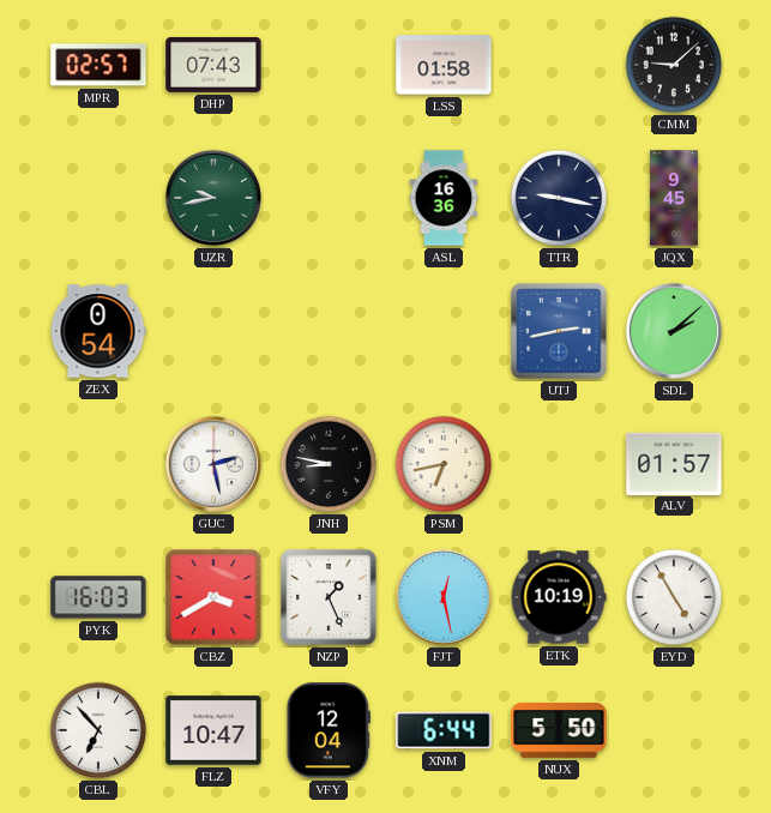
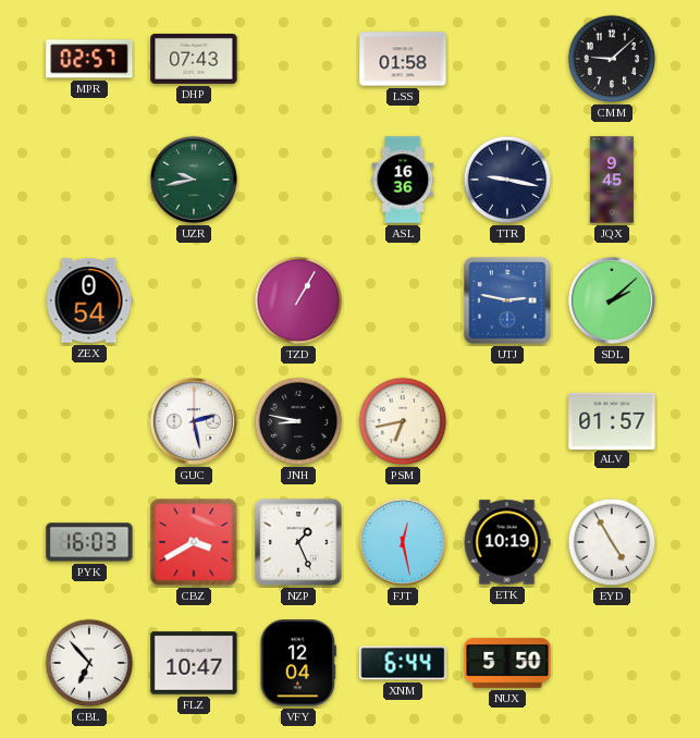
TZD: none -> 1:05
UTJ: 2:43 -> 2:47
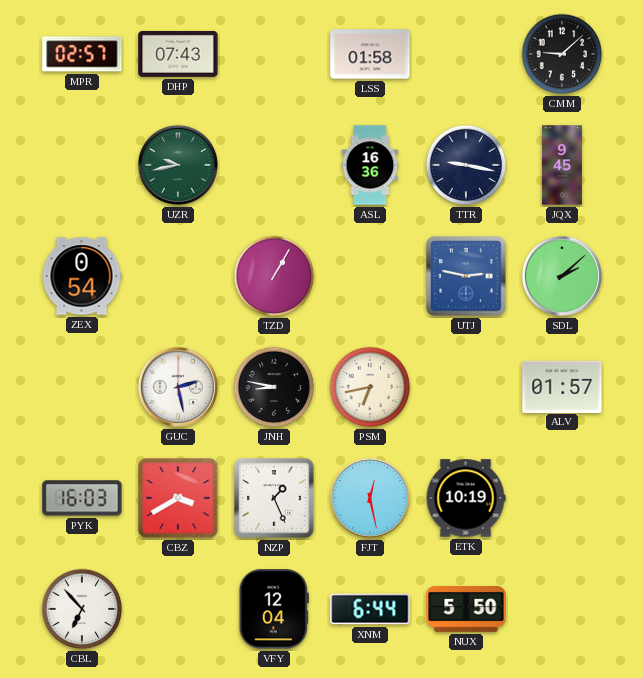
EYD: 4:55 -> none
FLZ: 10:47 -> none
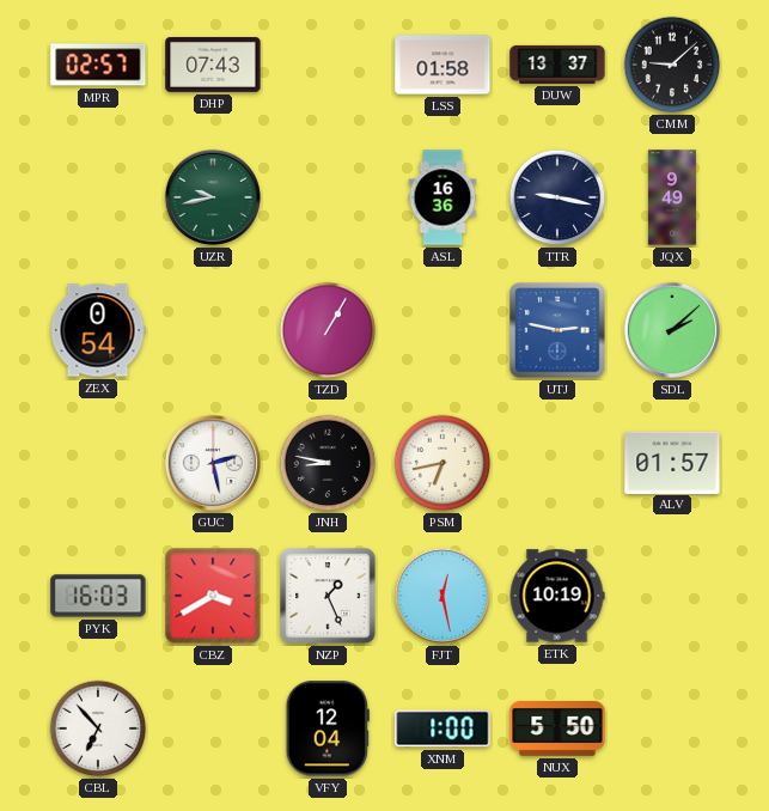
DUW: none -> 13:37
JQX: 9:45 -> 9:49
XNM: 6:44 -> 1:00
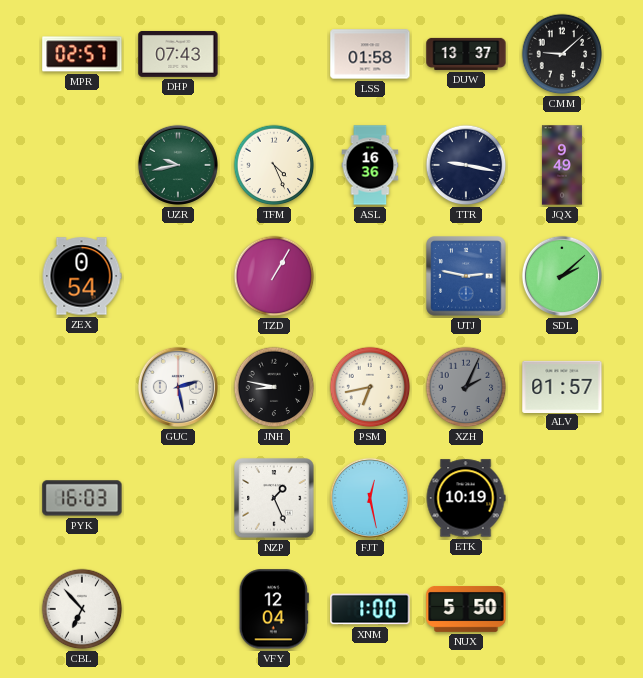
TFM: none -> 4:26
XZH: none -> 2:04
CBZ: 3:40 -> none
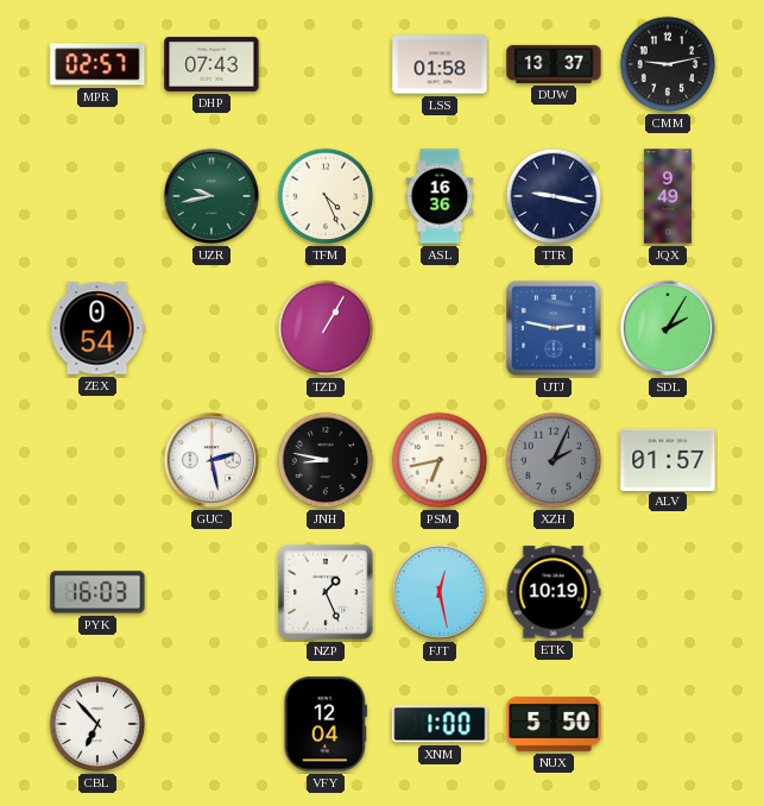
CMM: 9:08 -> 9:13
SDL: 2:08 -> 2:05
